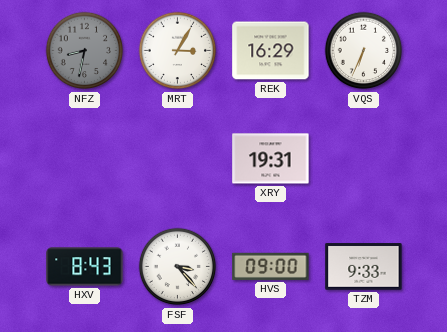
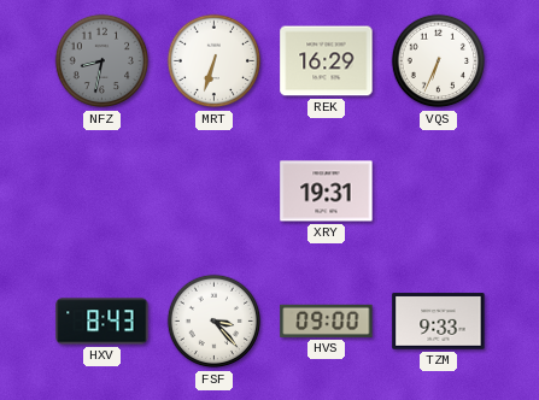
MRT: 3:05 -> 6:33
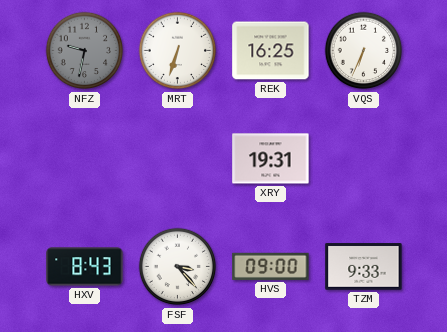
NFZ: 8:32 -> 9:32
REK: 16:29 -> 16:25
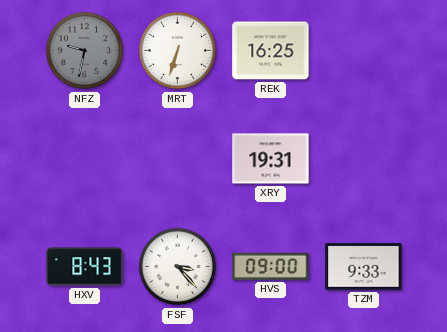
VQS: 6:34 -> none
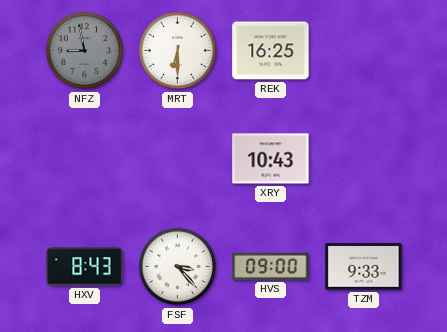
NFZ: 9:32 -> 8:58
MRT: 6:33 -> 6:30
XRY: 19:31 -> 10:43
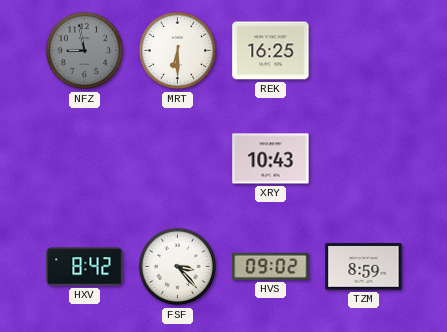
HXV: 8:43 -> 8:42
HVS: 09:00 -> 09:02
TZM: 9:33 -> 8:59
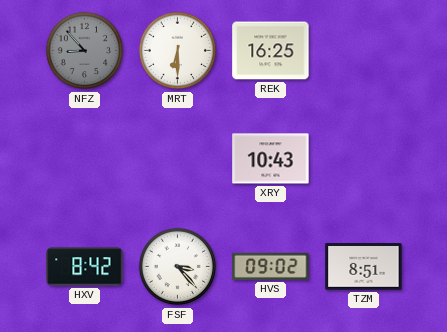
NFZ: 8:58 -> 8:53
TZM: 8:59 -> 8:51
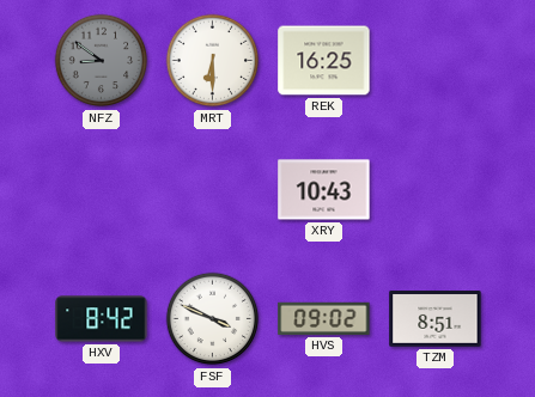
NFZ: 8:53 -> 8:51
FSF: 3:23 -> 3:49
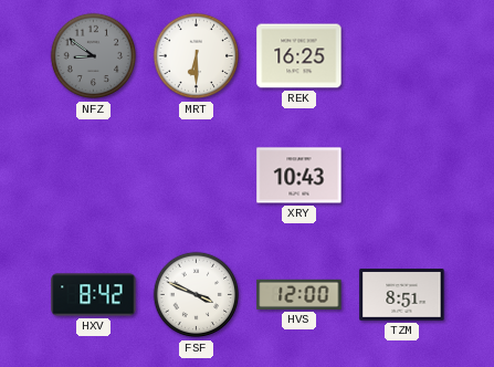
HVS: 09:02 -> 12:00
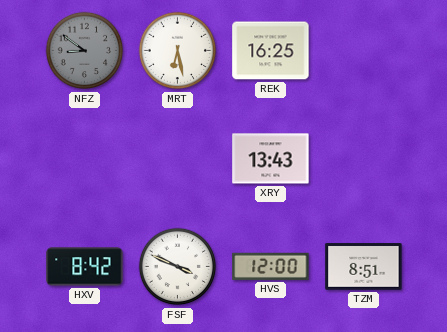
MRT: 6:30 -> 6:28
XRY: 10:43 -> 13:43
